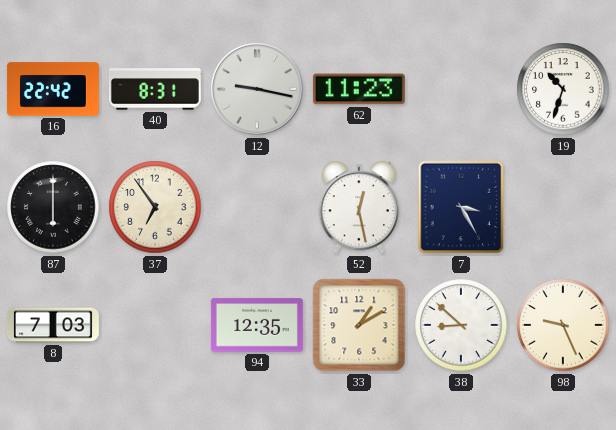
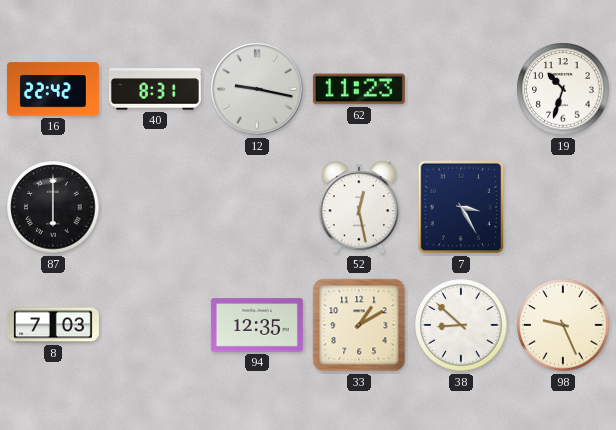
37: 6:54 -> none
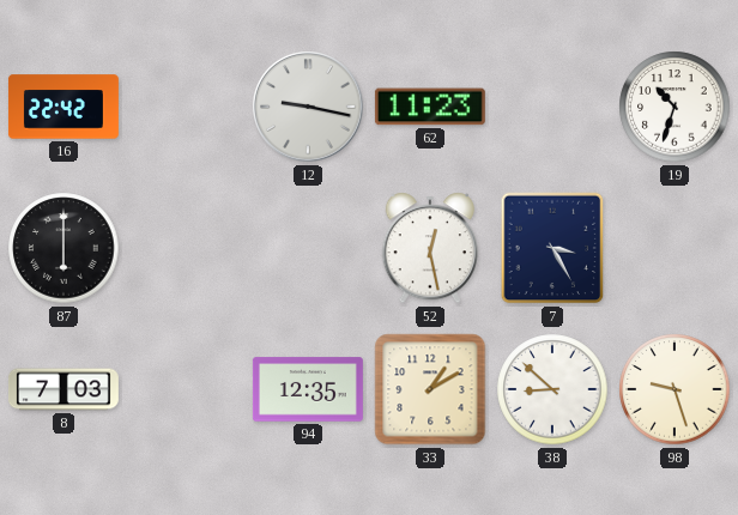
40: 8:31 -> none
98: 9:26 -> 9:27
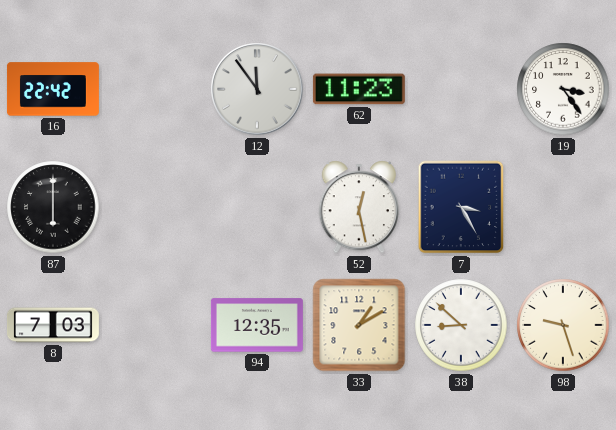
12: 9:17 -> 11:54
19: 10:33 -> 3:24
